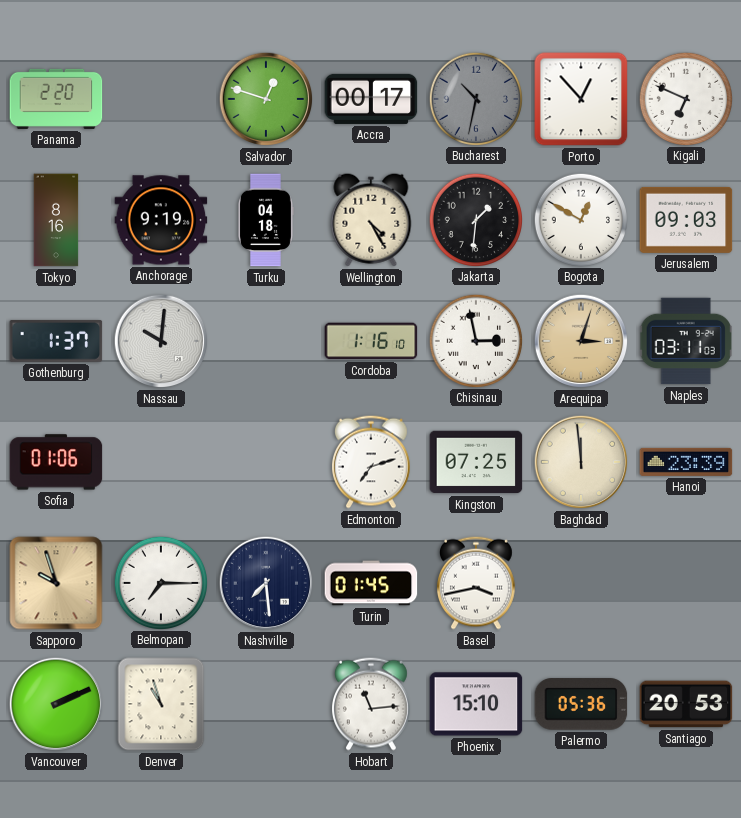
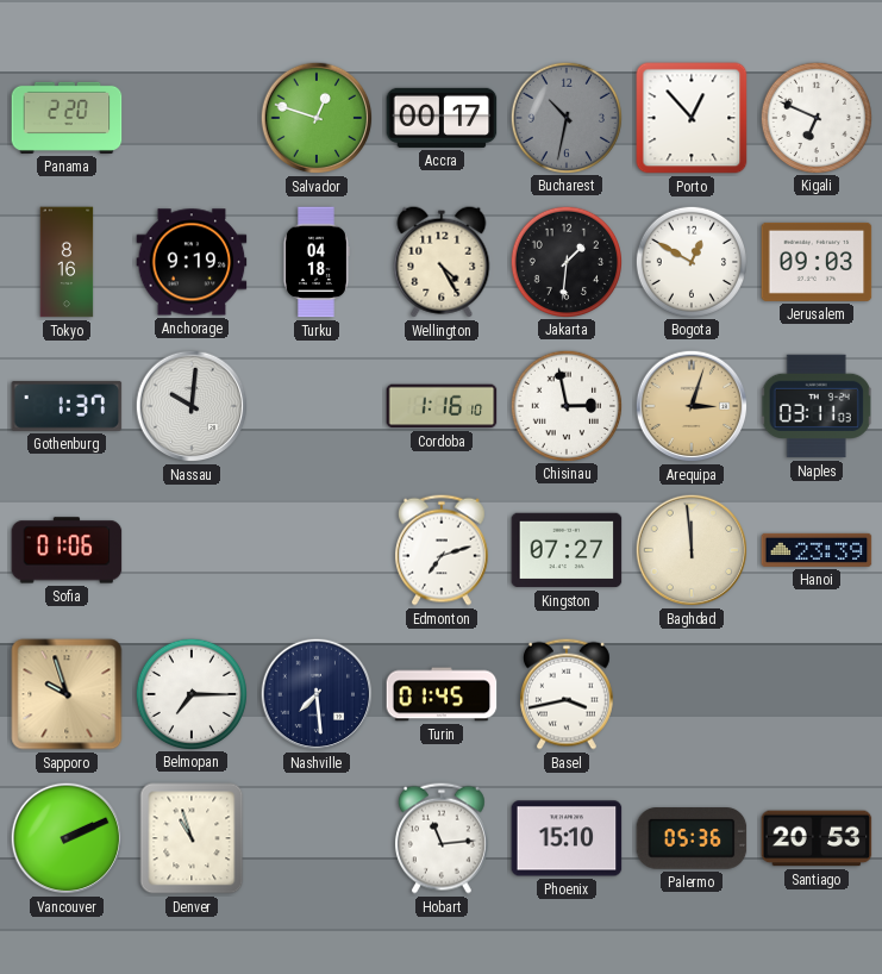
Kingston: 07:25 -> 07:27
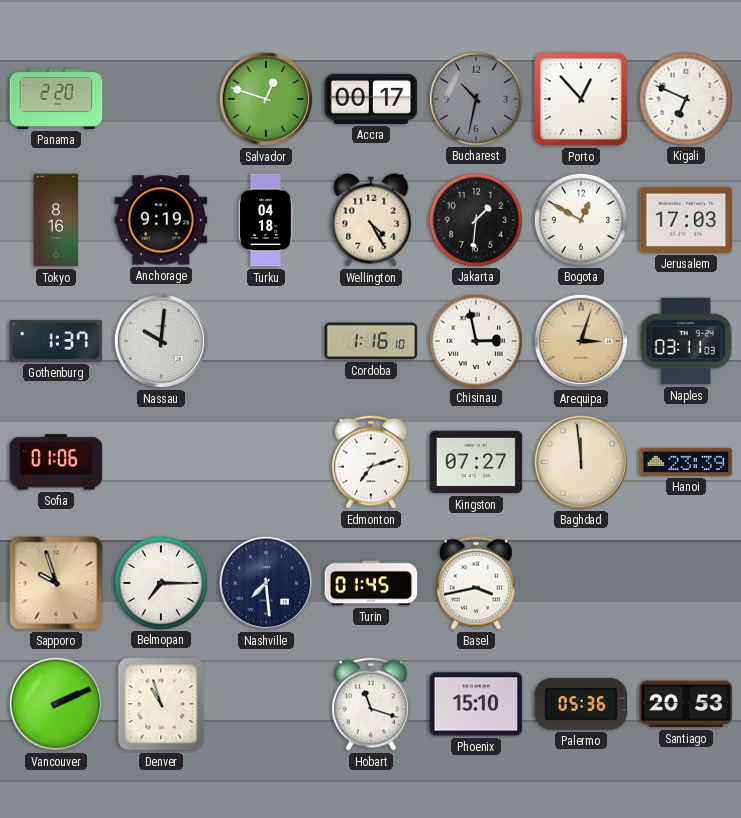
Jerusalem: 09:03 -> 17:03
Hobart: 11:14 -> 11:18
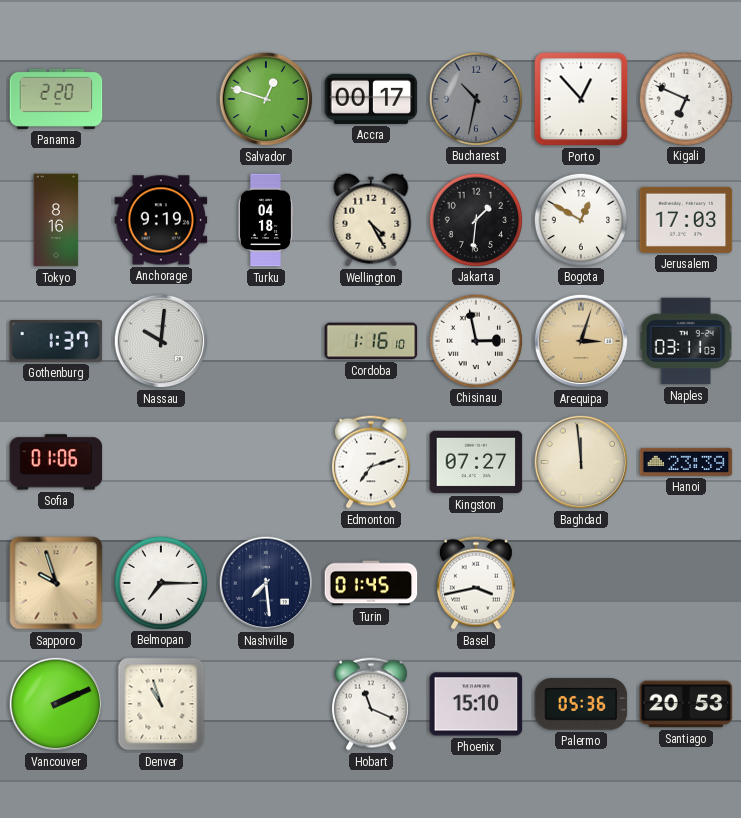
Hobart: 11:18 -> 11:19
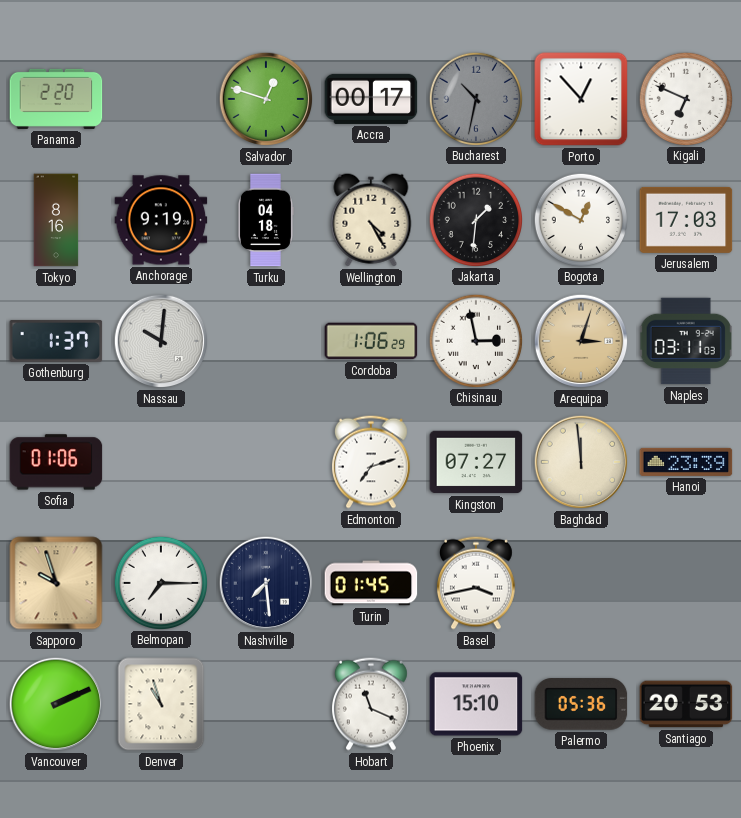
Cordoba: 1:16 -> 1:06
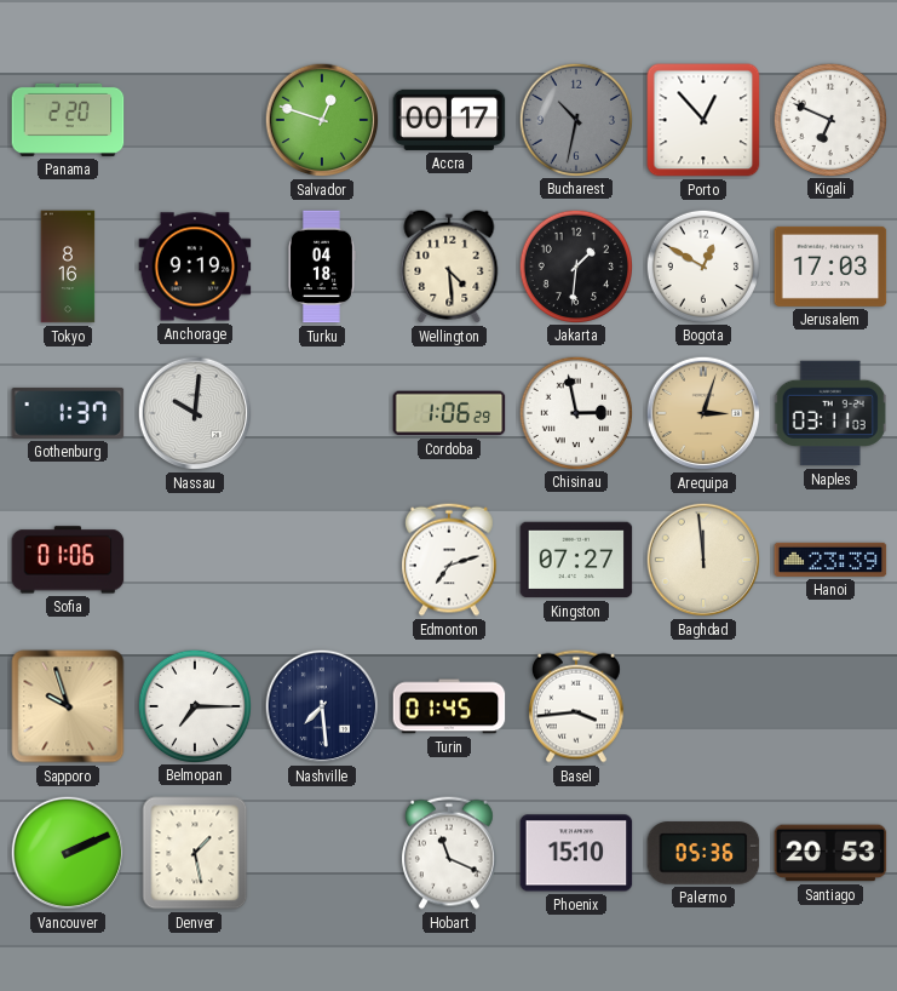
Wellington: 4:25 -> 4:29
Basel: 3:43 -> 3:44
Denver: 10:57 -> 1:28
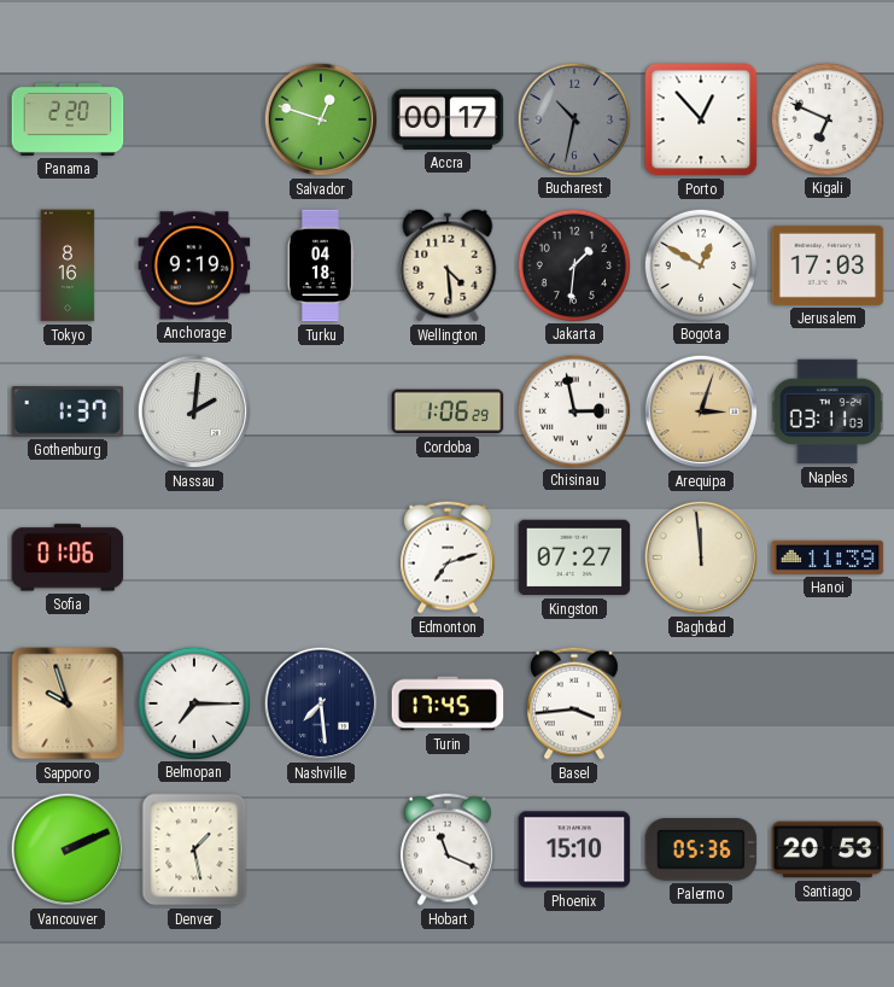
Nassau: 10:01 -> 2:01
Hanoi: 23:39 -> 11:39
Turin: 01:45 -> 17:45
